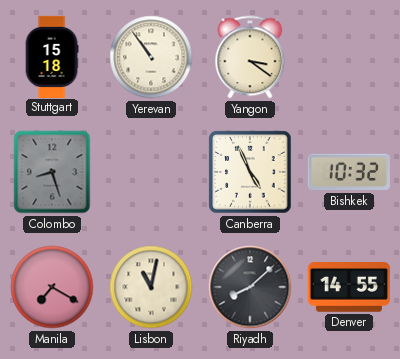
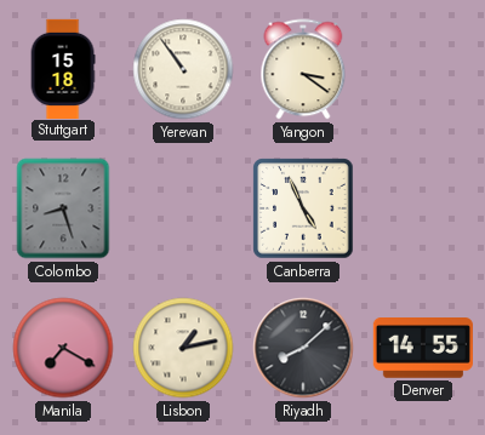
Bishkek: 10:32 -> none
Lisbon: 11:02 -> 1:13
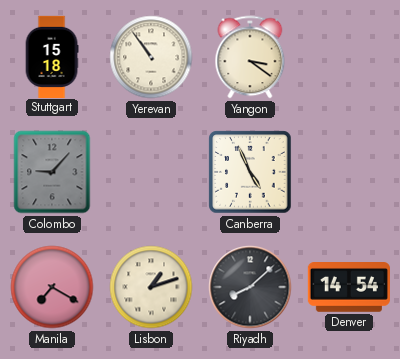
Colombo: 8:27 -> 9:07
Lisbon: 1:13 -> 1:12
Denver: 14:55 -> 14:54
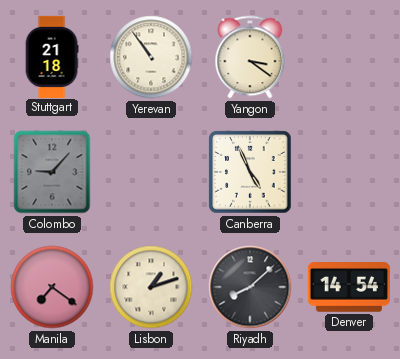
Stuttgart: 15:18 -> 21:18
Manila: 7:20 -> 7:21
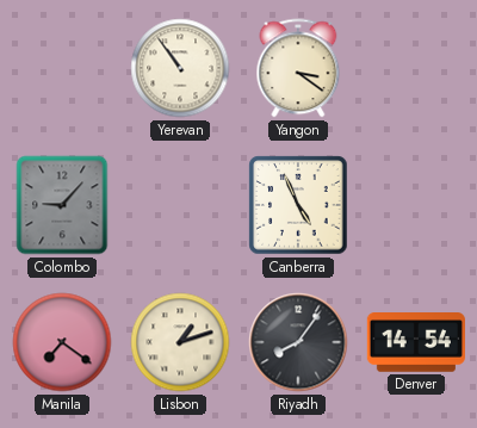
Stuttgart: 21:18 -> none
Riyadh: 8:08 -> 8:06
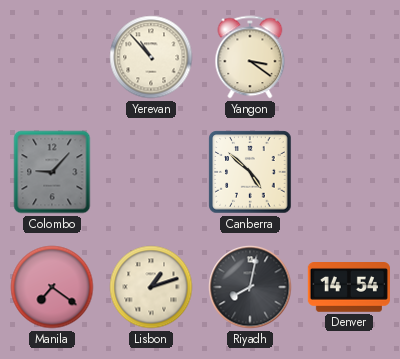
Yerevan: 10:54 -> 10:53
Canberra: 4:56 -> 4:52
Riyadh: 8:06 -> 8:02
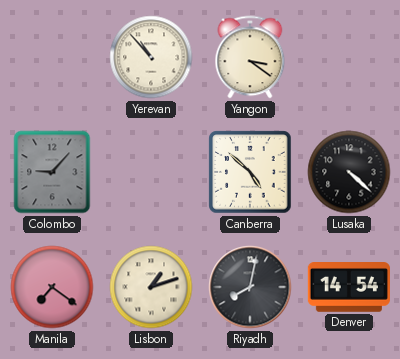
Lusaka: none -> 4:22
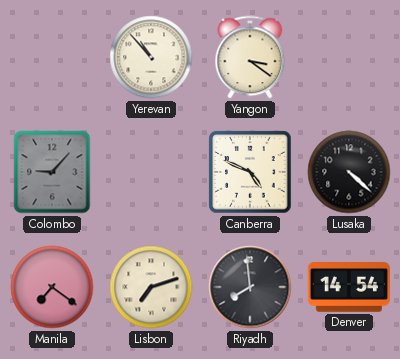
Canberra: 4:52 -> 4:49
Lisbon: 1:12 -> 7:12
Riyadh: 8:02 -> 7:59
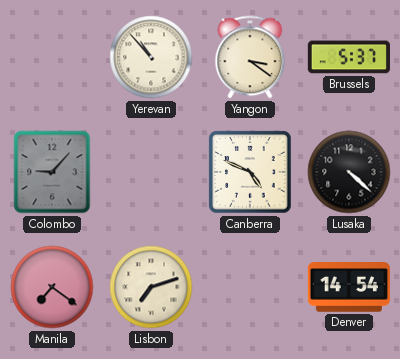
Brussels: none -> 5:37
Riyadh: 7:59 -> none
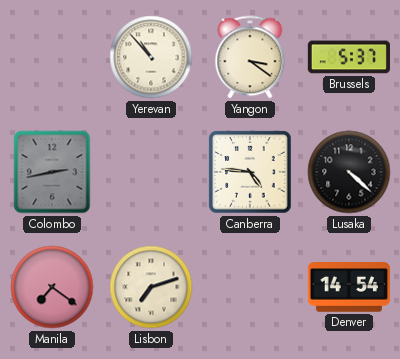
Colombo: 9:07 -> 2:43
Canberra: 4:49 -> 4:46
